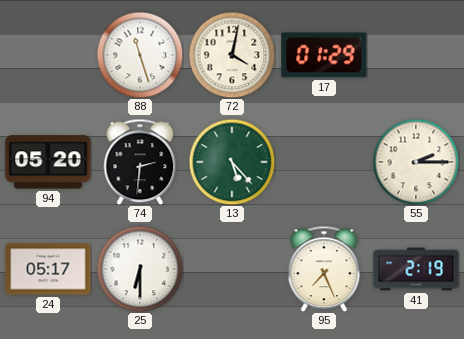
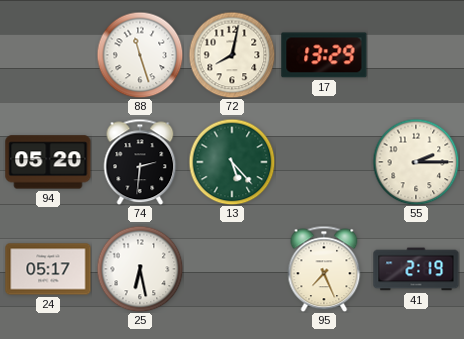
72: 4:02 -> 8:02
17: 01:29 -> 13:29
25: 6:30 -> 6:28
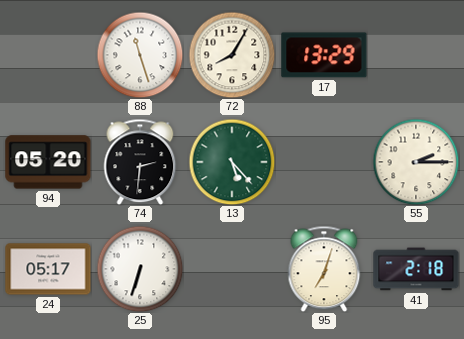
72: 8:02 -> 8:05
25: 6:28 -> 6:33
95: 7:26 -> 7:03
41: 2:19 -> 2:18
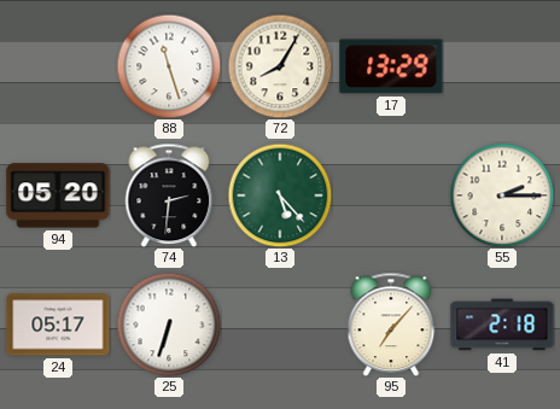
95: 7:03 -> 7:07
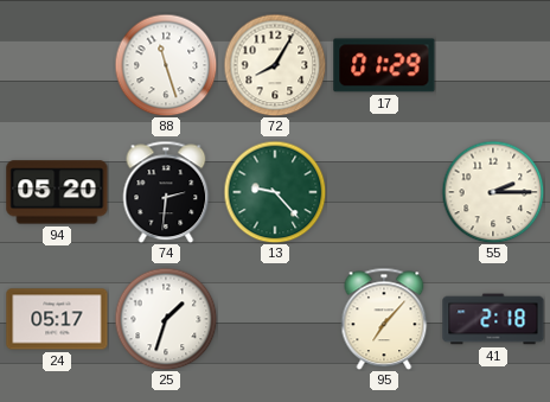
17: 13:29 -> 01:29
13: 5:23 -> 9:23
25: 6:33 -> 1:33
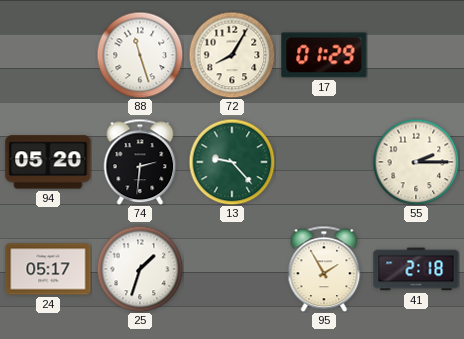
95: 7:07 -> 1:55
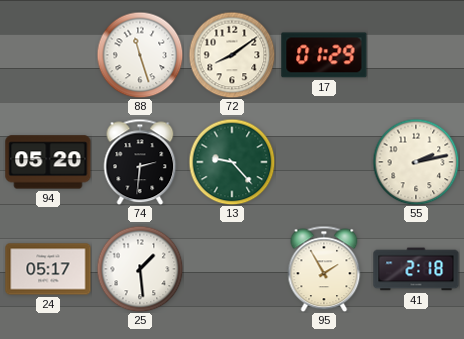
72: 8:05 -> 8:09
55: 2:15 -> 2:13
25: 1:33 -> 1:29
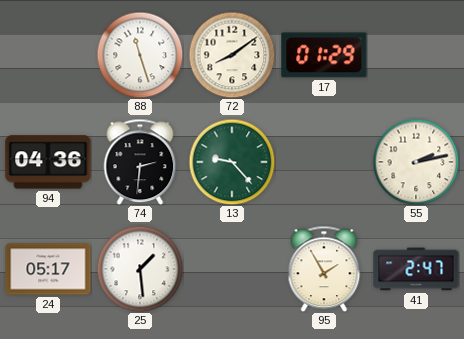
94: 05:20 -> 04:36
41: 2:18 -> 2:47
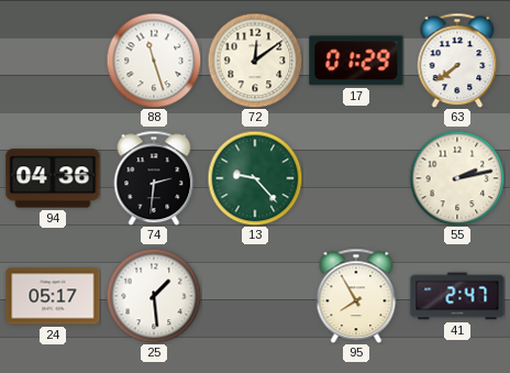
72: 8:09 -> 12:09
63: none -> 7:39
95: 1:55 -> 7:55
